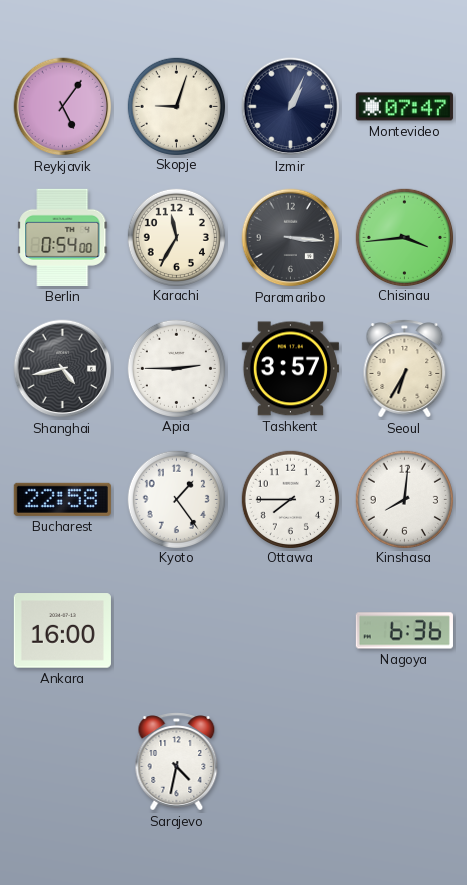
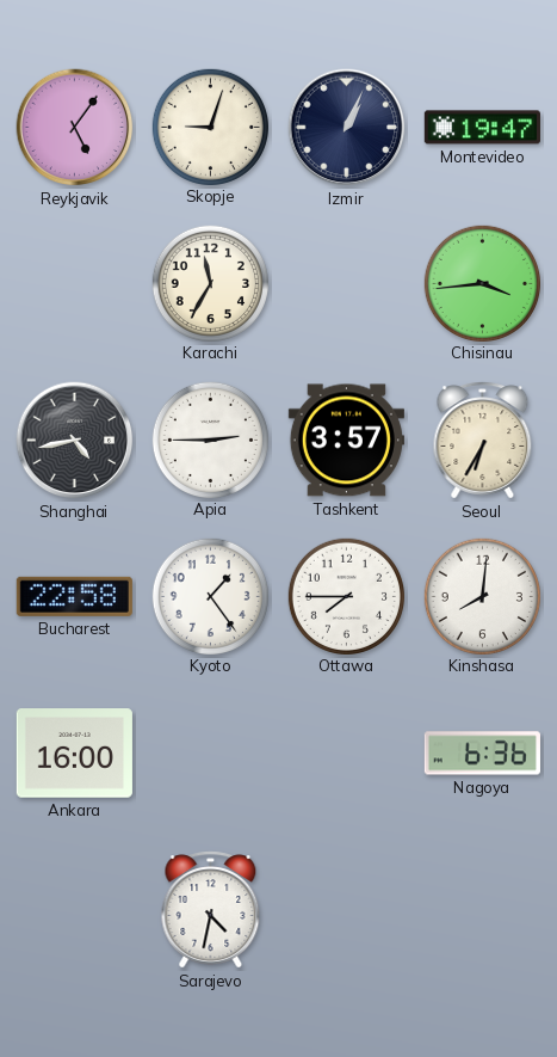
Montevideo: 07:47 -> 19:47
Berlin: 0:54 -> none
Paramaribo: 3:16 -> none
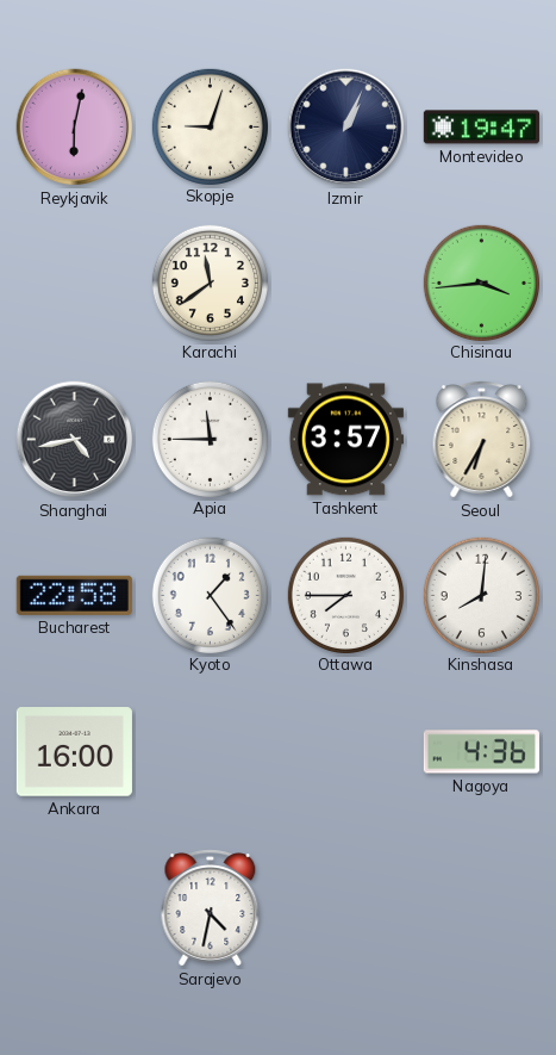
Reykjavik: 5:06 -> 6:02
Karachi: 11:35 -> 11:39
Apia: 2:45 -> 11:45
Nagoya: 6:36 -> 4:36
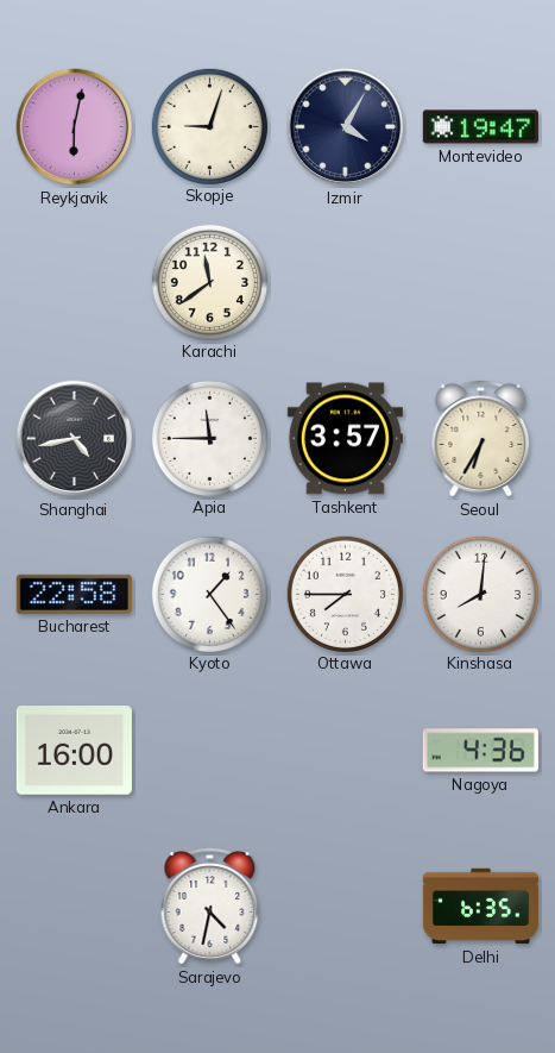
Izmir: 1:04 -> 4:05
Chisinau: 3:44 -> none
Delhi: none -> 6:35
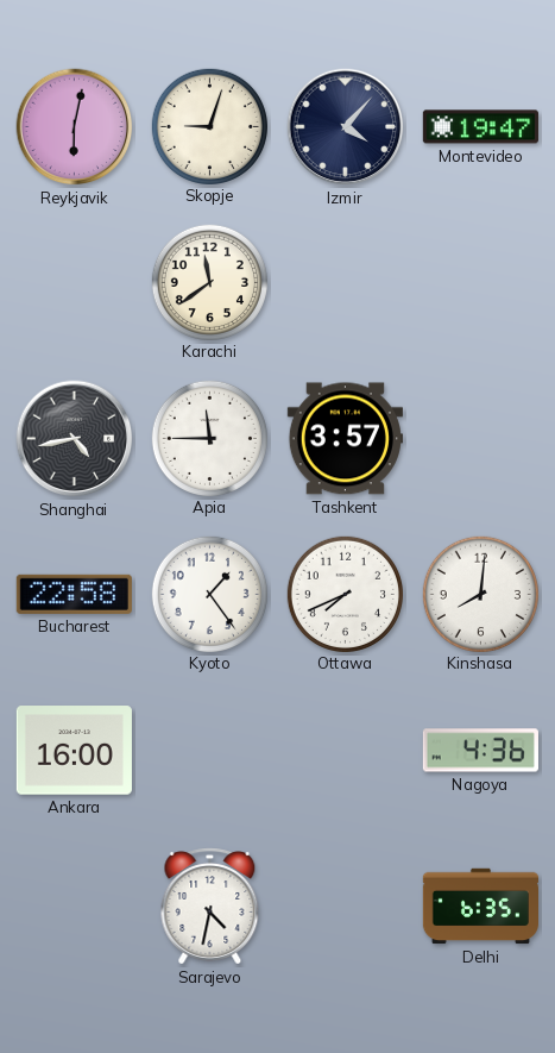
Izmir: 4:05 -> 4:07
Seoul: 6:35 -> none
Ottawa: 7:45 -> 7:41
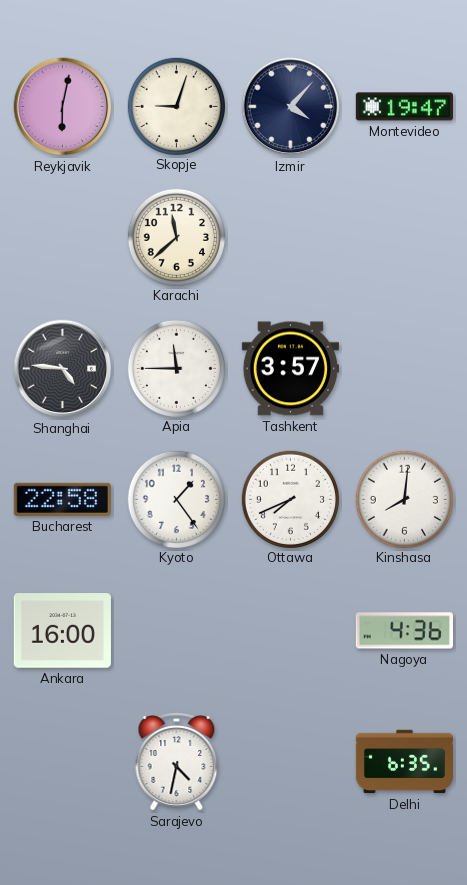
Karachi: 11:39 -> 11:38
Shanghai: 4:43 -> 4:46
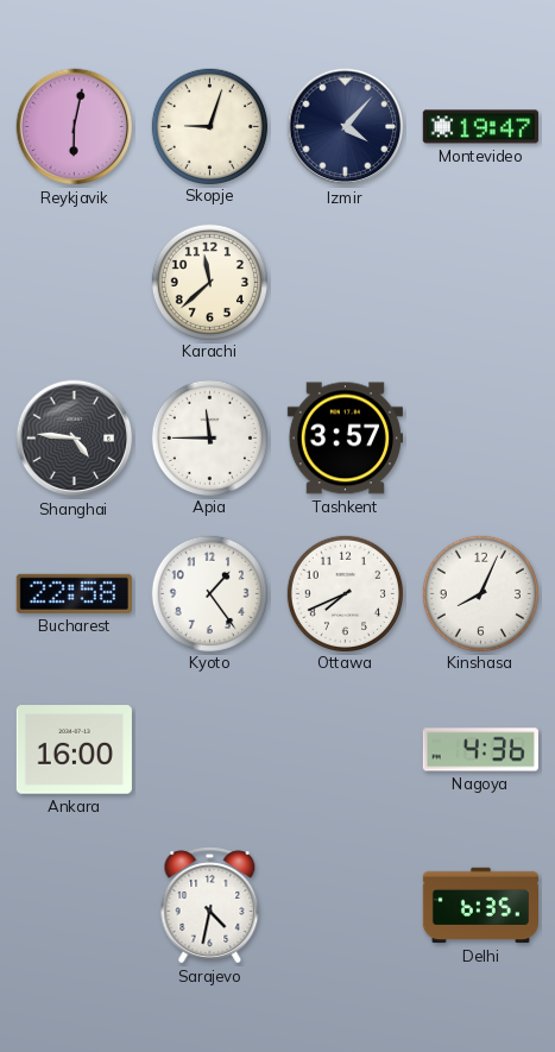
Kinshasa: 8:01 -> 8:04
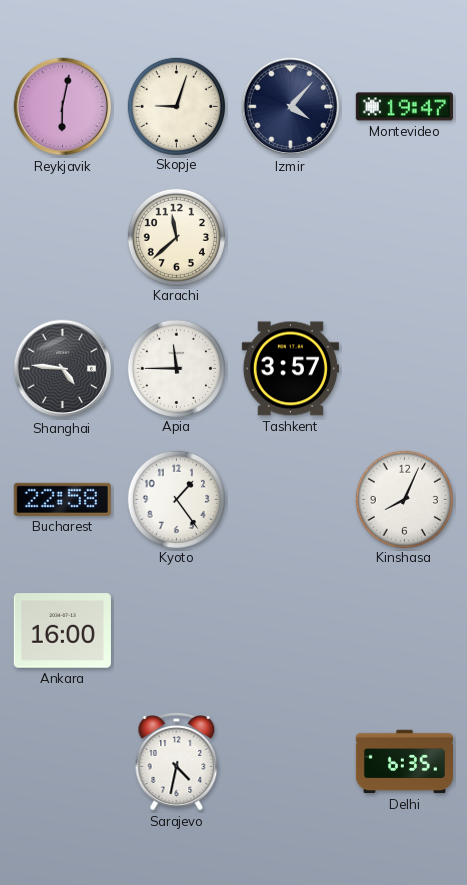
Ottawa: 7:41 -> none
Nagoya: 4:36 -> none
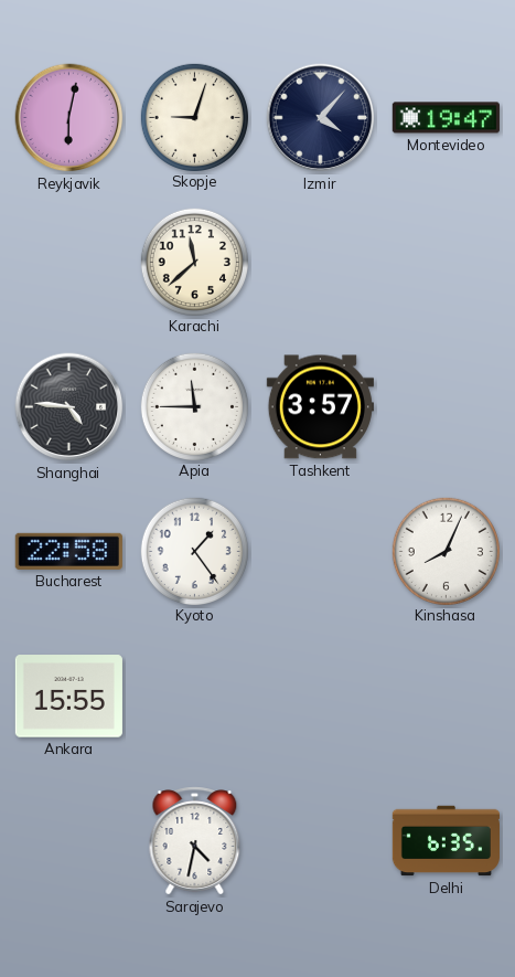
Ankara: 16:00 -> 15:55
